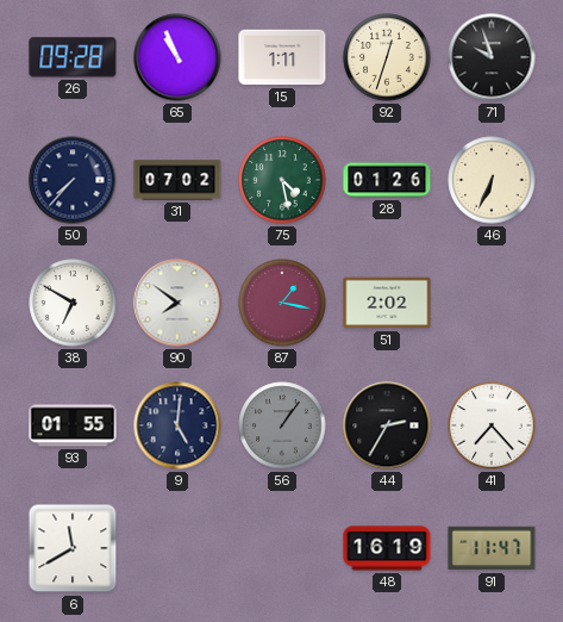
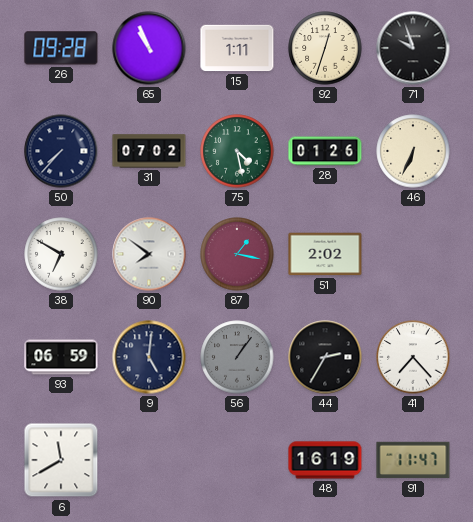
93: 01:55 -> 06:59
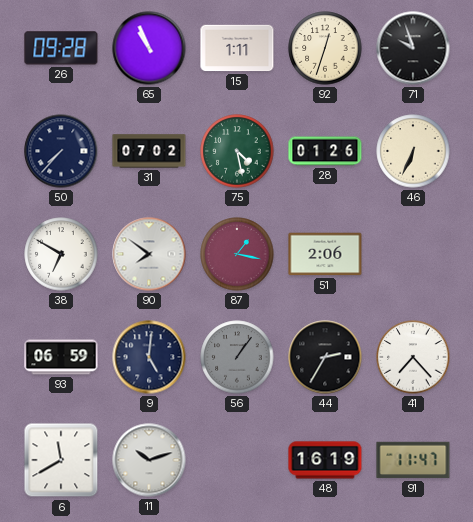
51: 2:02 -> 2:06
11: none -> 10:12
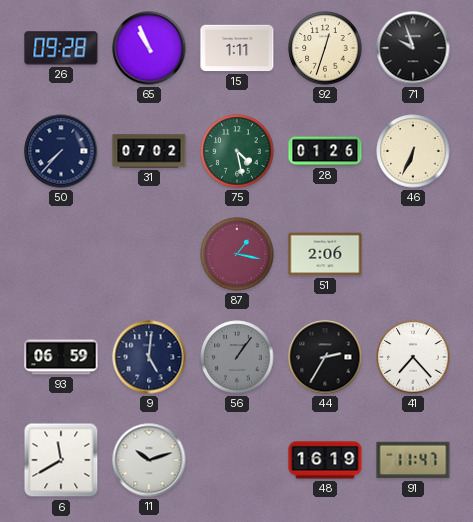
38: 6:50 -> none
90: 7:51 -> none
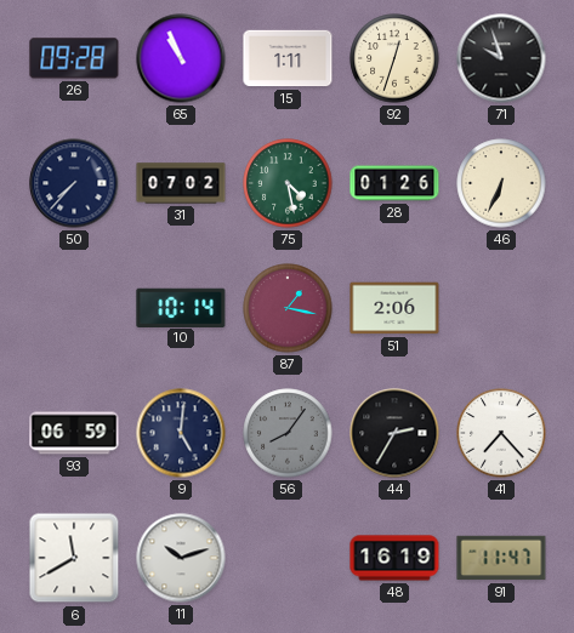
10: none -> 10:14
56: 1:06 -> 8:06
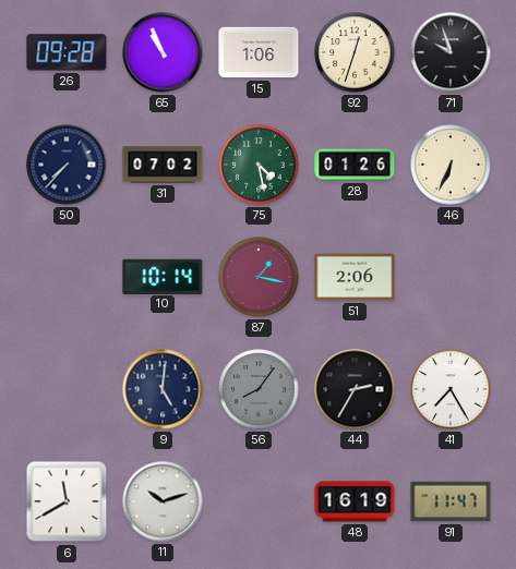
15: 1:11 -> 1:06
93: 06:59 -> none
41: 7:23 -> 7:25
